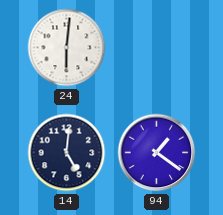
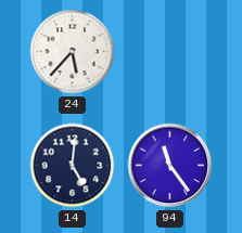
24: 6:01 -> 5:37
94: 1:21 -> 11:24
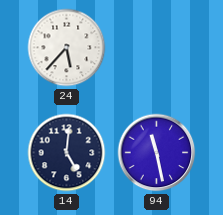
94: 11:24 -> 11:28
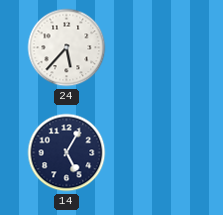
14: 5:01 -> 5:05
94: 11:28 -> none
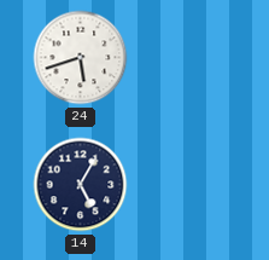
24: 5:37 -> 5:42
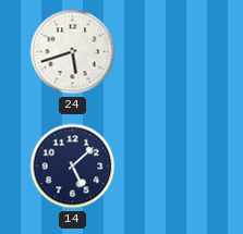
14: 5:05 -> 5:08
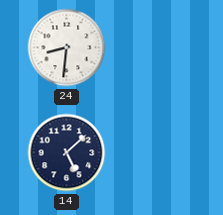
24: 5:42 -> 8:31
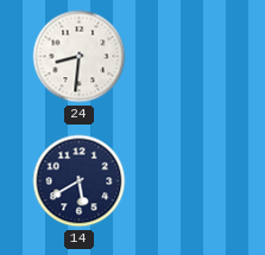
14: 5:08 -> 5:40
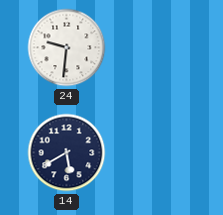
24: 8:31 -> 9:31
